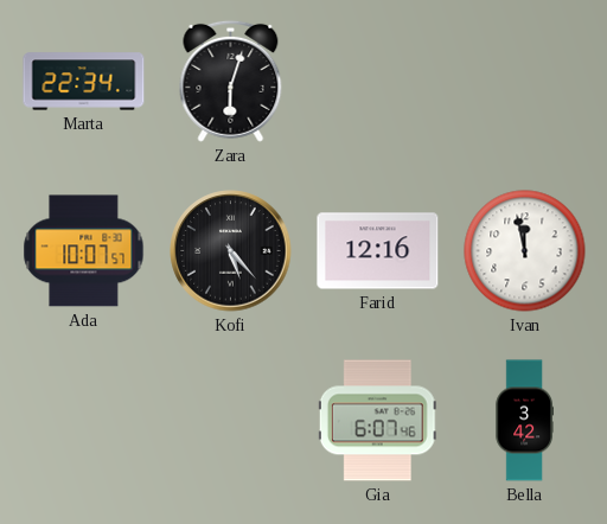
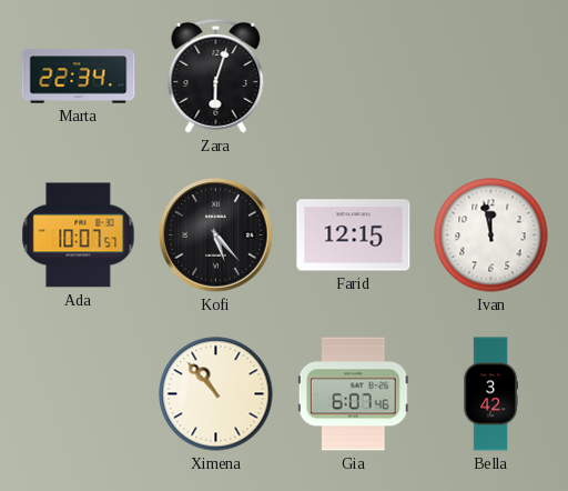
Farid: 12:16 -> 12:15
Ximena: none -> 10:53
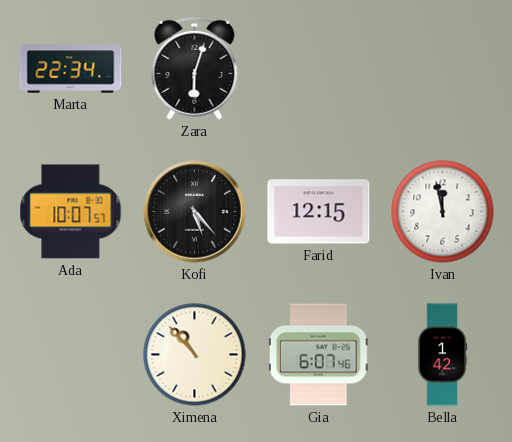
Bella: 3:42 -> 1:42
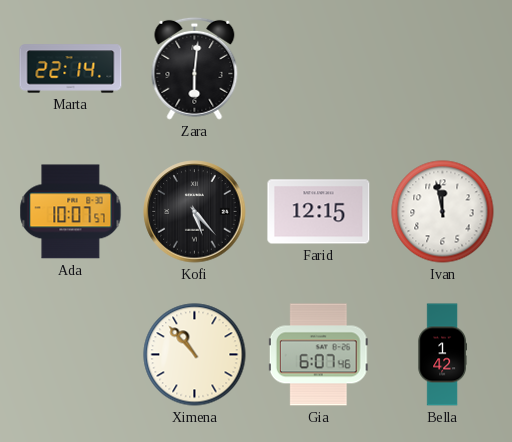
Marta: 22:34 -> 22:14
Zara: 6:03 -> 6:01
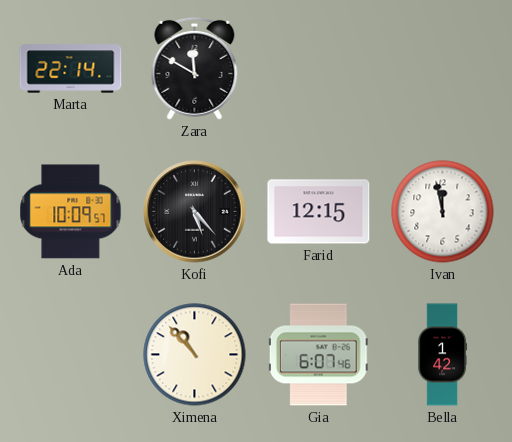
Zara: 6:01 -> 11:50
Ada: 10:07 -> 10:09
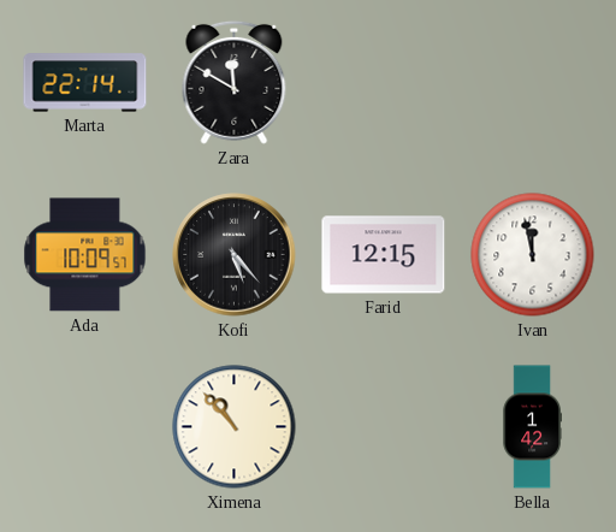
Gia: 6:07 -> none
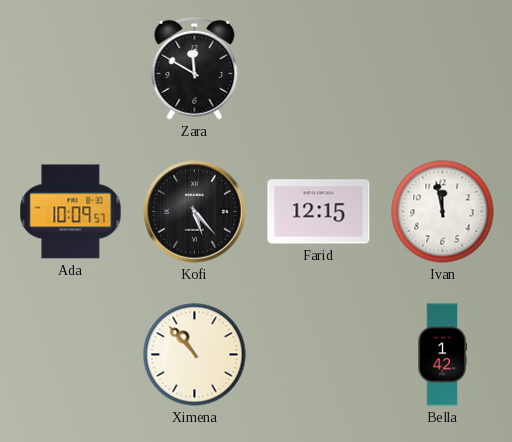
Marta: 22:14 -> none
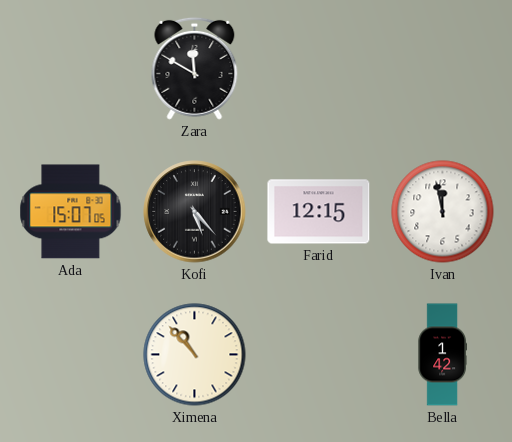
Ada: 10:09 -> 15:07
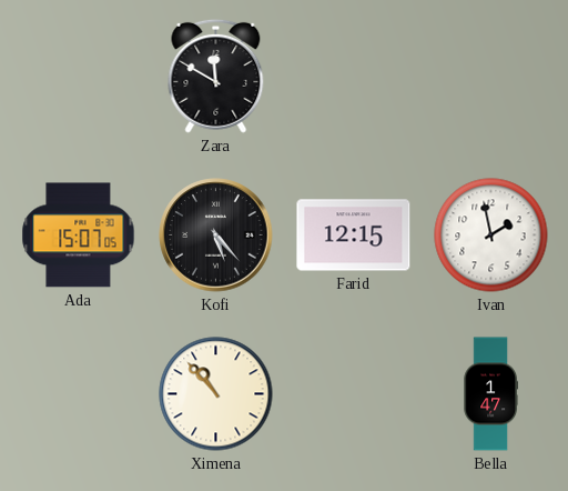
Ivan: 11:58 -> 1:58
Bella: 1:42 -> 1:47
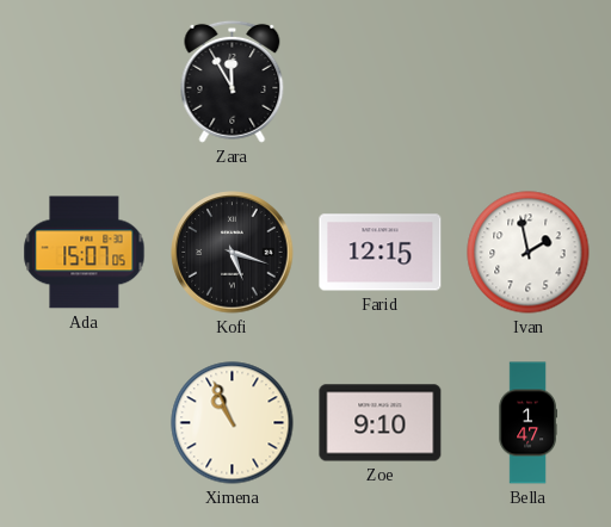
Zara: 11:50 -> 11:55
Kofi: 5:23 -> 5:18
Ximena: 10:53 -> 10:56
Zoe: none -> 9:10
